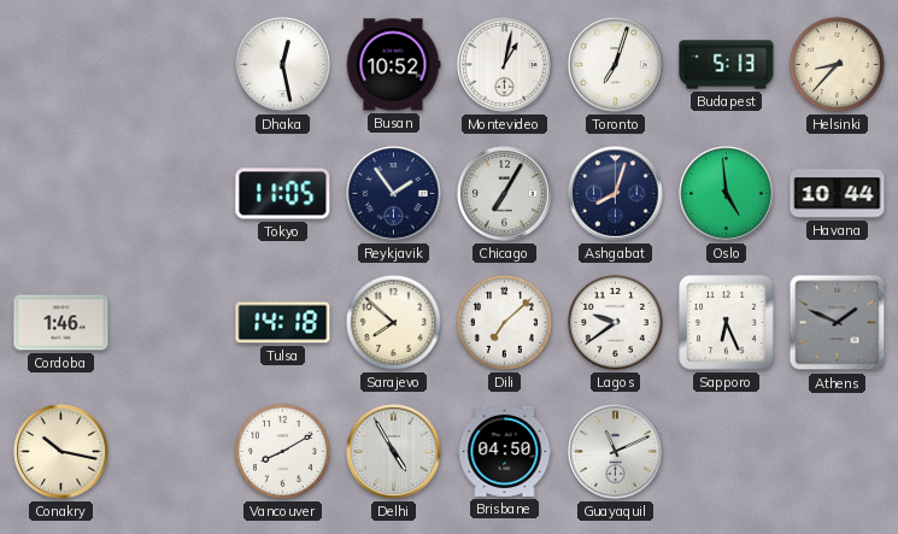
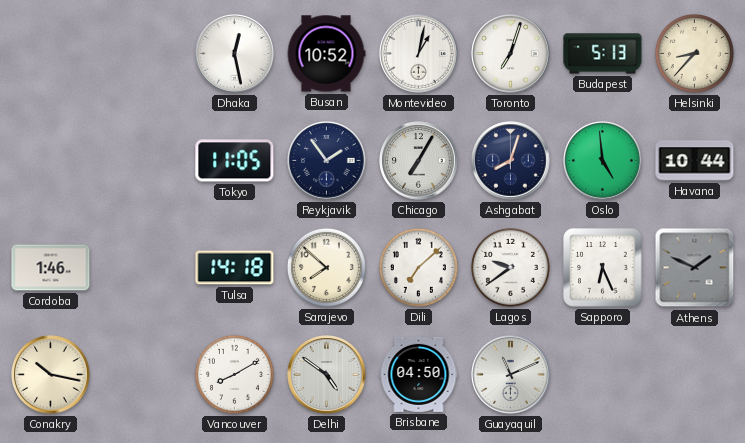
Delhi: 4:55 -> 4:51
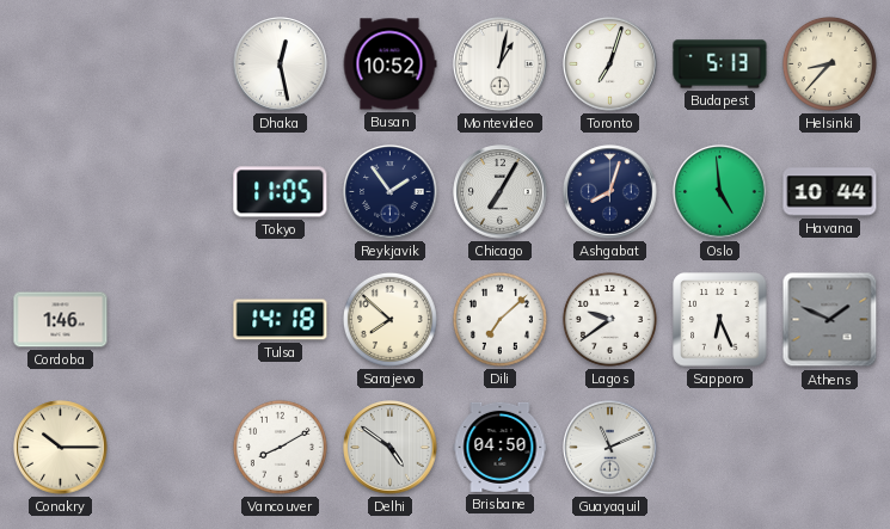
Conakry: 10:17 -> 10:15
